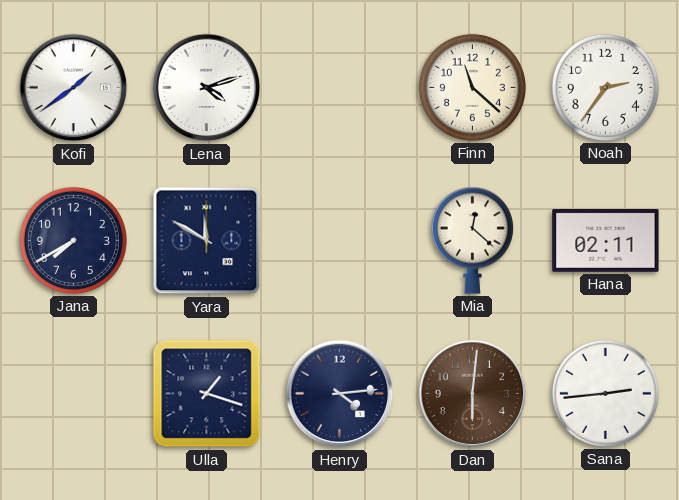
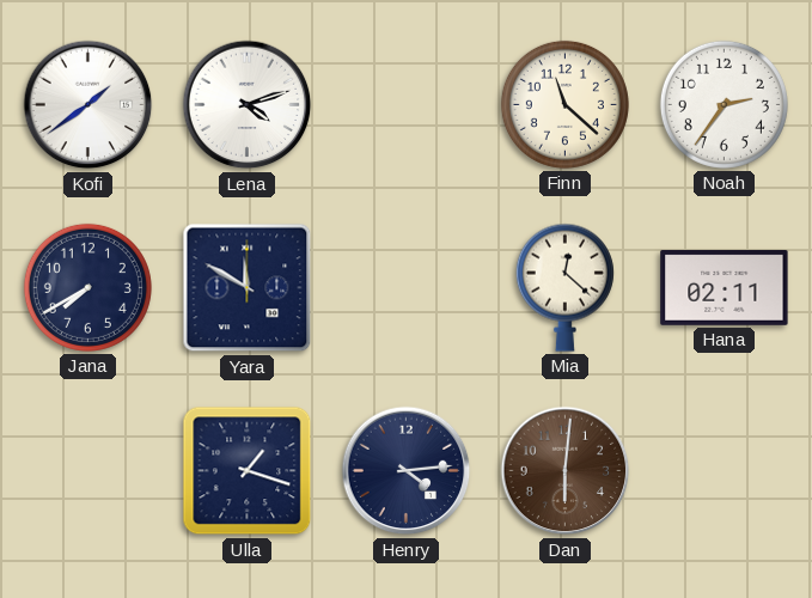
Sana: 2:44 -> none
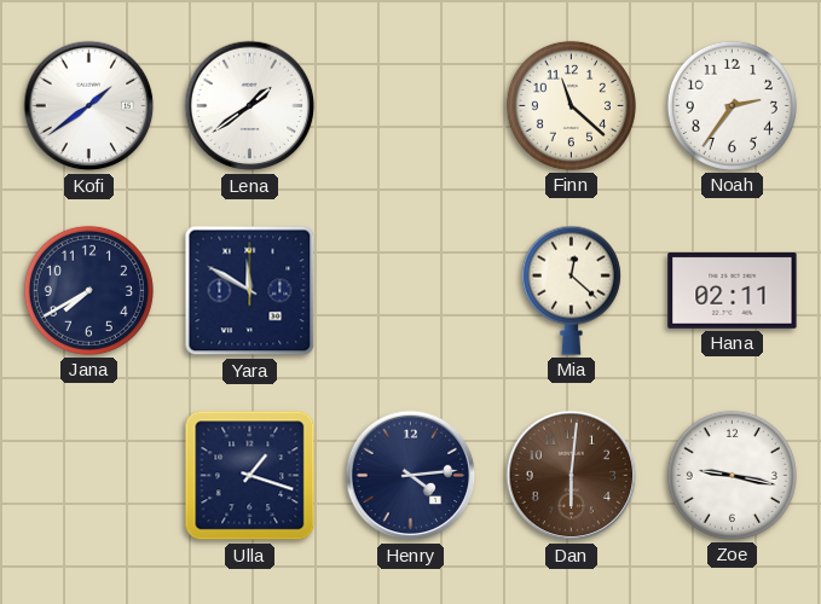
Lena: 4:12 -> 1:39
Zoe: none -> 9:17
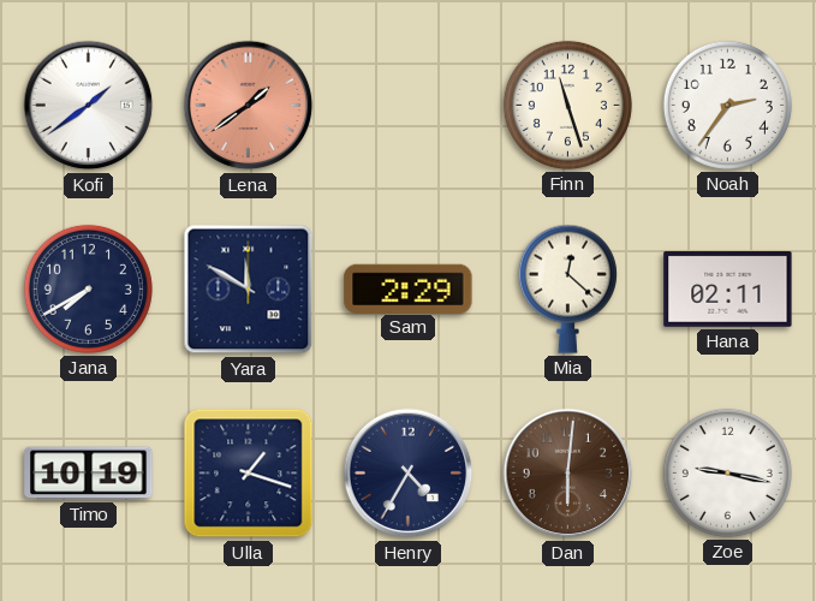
Lena dial: white -> salmon
Finn: 11:22 -> 11:27
Sam: none -> 2:29
Timo: none -> 10:19
Henry: 4:14 -> 4:35
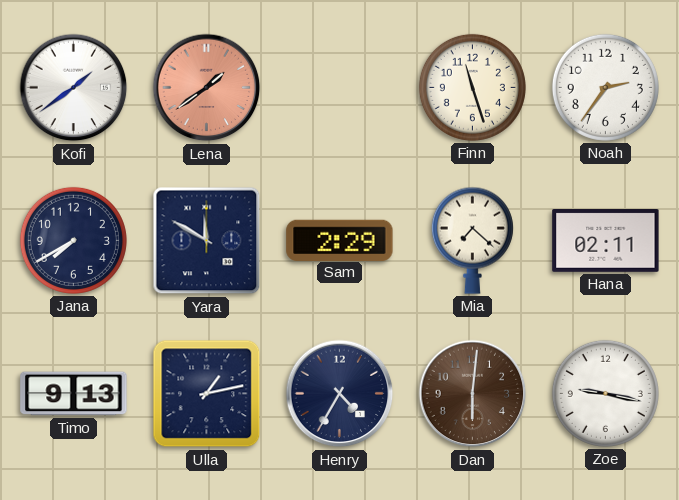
Mia: 12:22 -> 7:22
Timo: 10:19 -> 9:13
Ulla: 1:18 -> 1:13
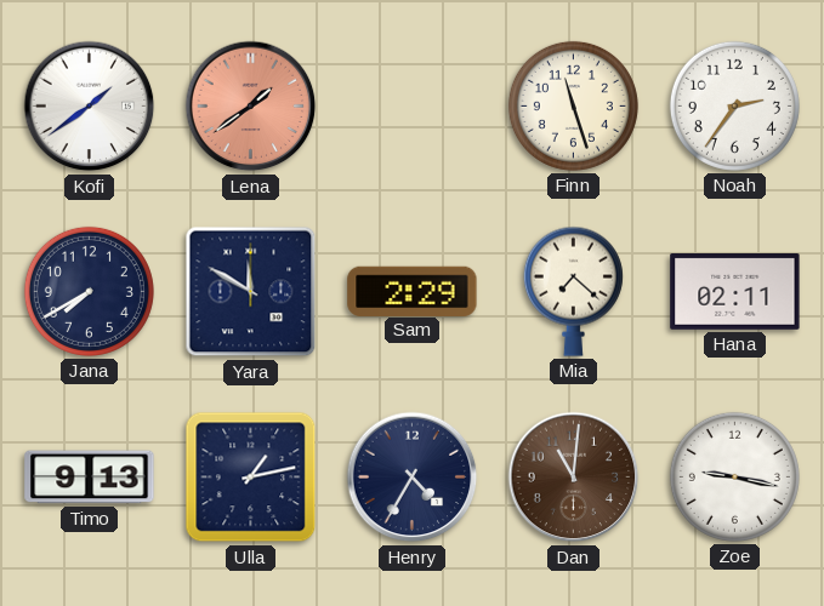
Dan: 6:01 -> 11:01
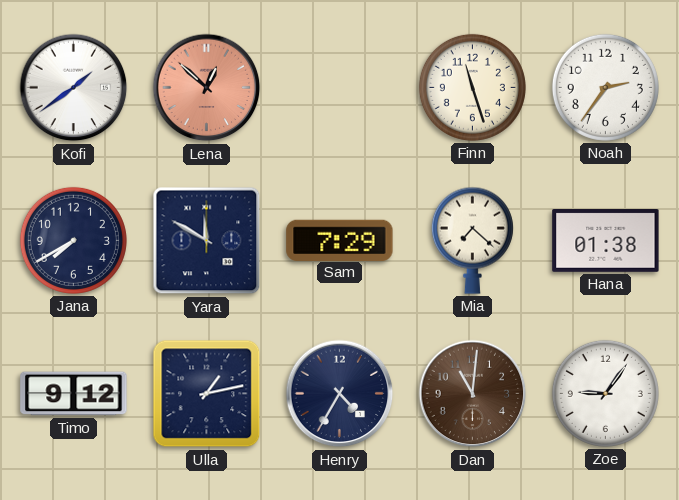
Lena: 1:39 -> 12:52
Sam: 2:29 -> 7:29
Hana: 02:11 -> 01:38
Timo: 9:13 -> 9:12
Zoe: 9:17 -> 9:06
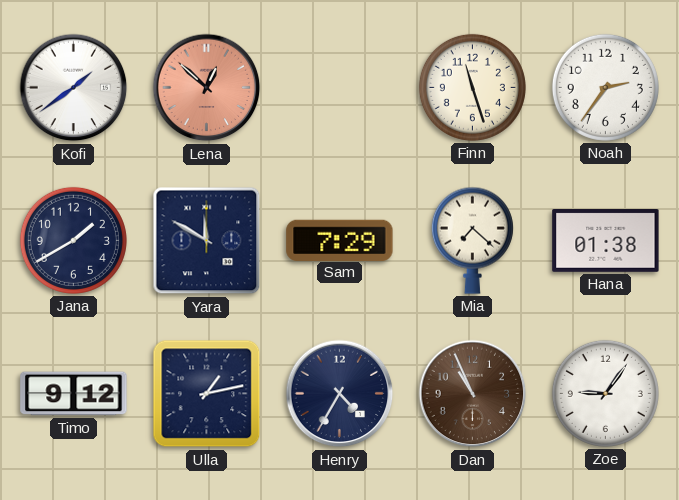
Jana: 7:40 -> 1:40
Dan: 11:01 -> 10:56
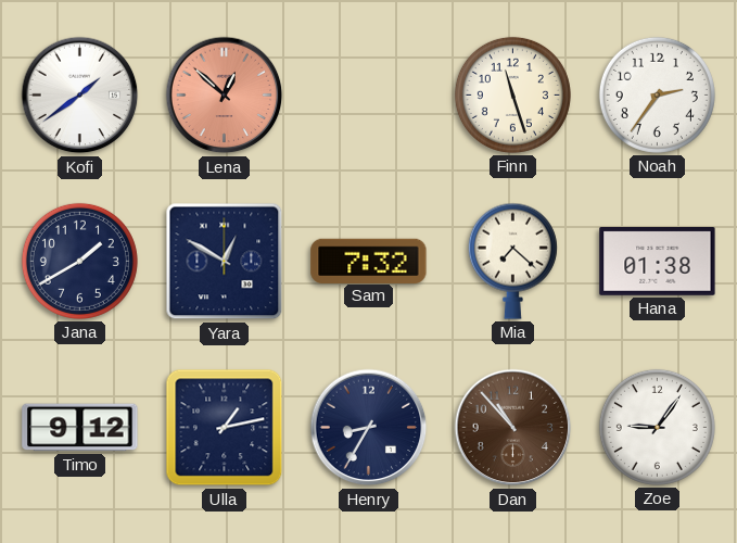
Yara: 11:50 -> 12:50
Sam: 7:29 -> 7:32
Henry: 4:35 -> 8:35
Dan: 10:56 -> 10:53
